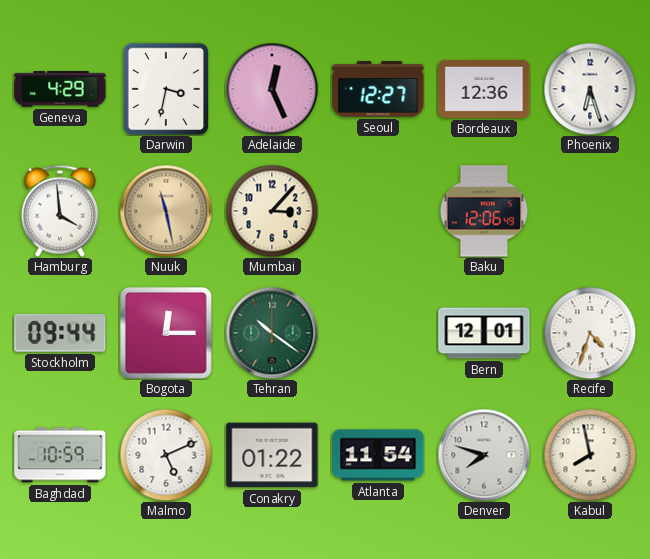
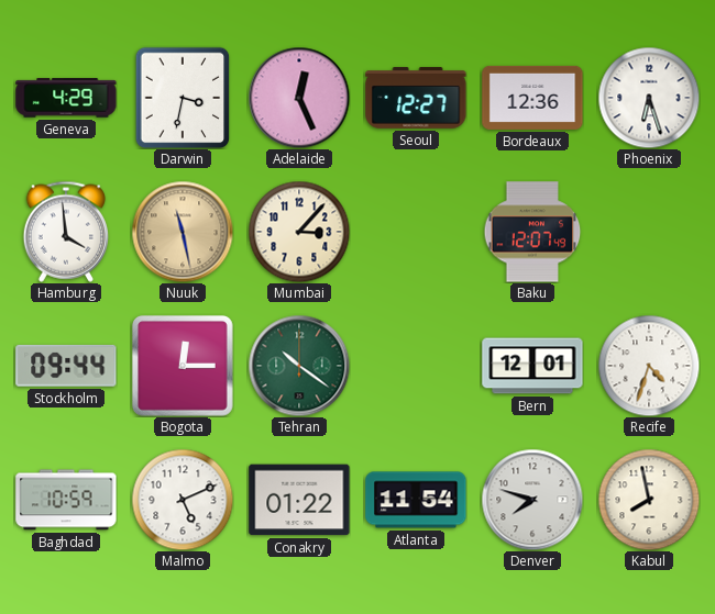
Baku: 12:06 -> 12:07
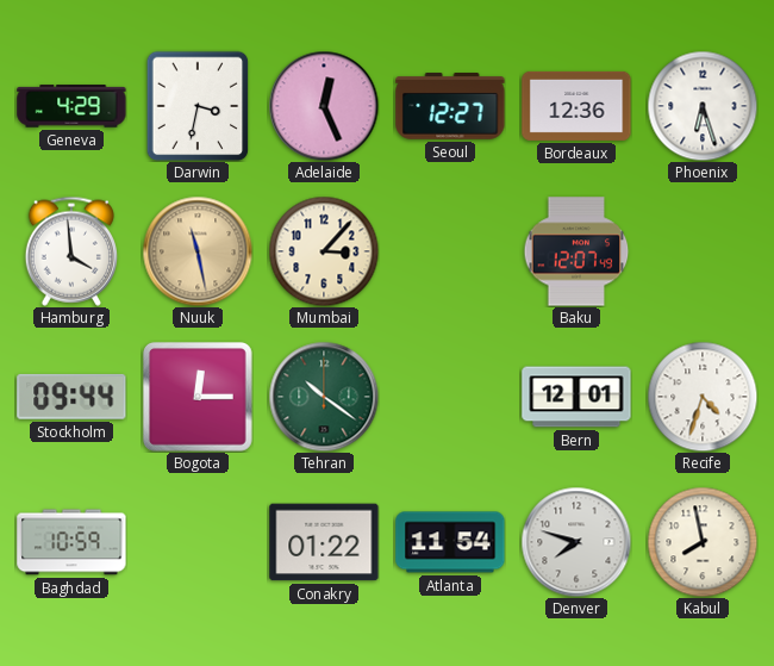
Malmo: 5:11 -> none
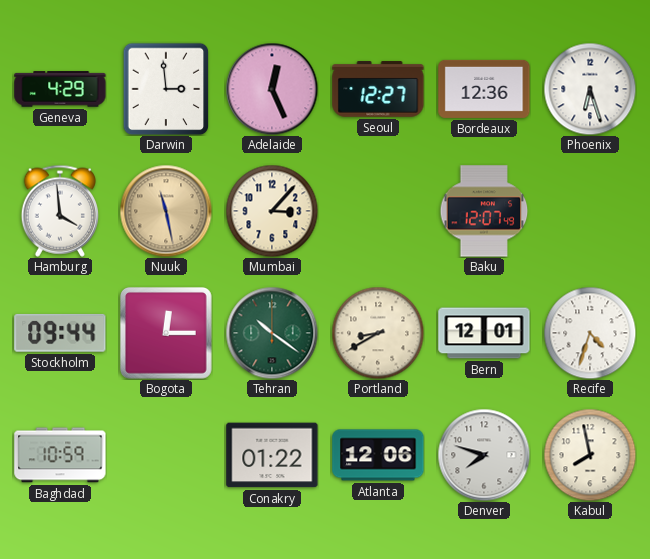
Darwin: 3:32 -> 2:59
Portland: none -> 8:40
Atlanta: 11:54 -> 12:06
